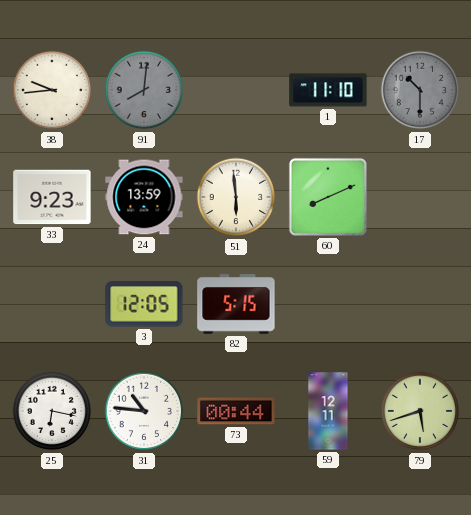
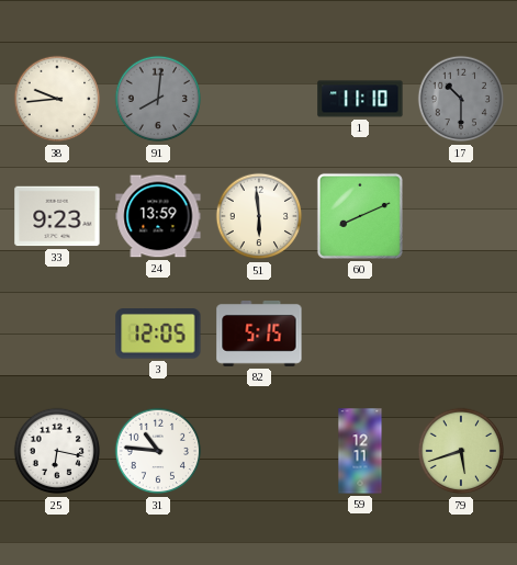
73: 00:44 -> none
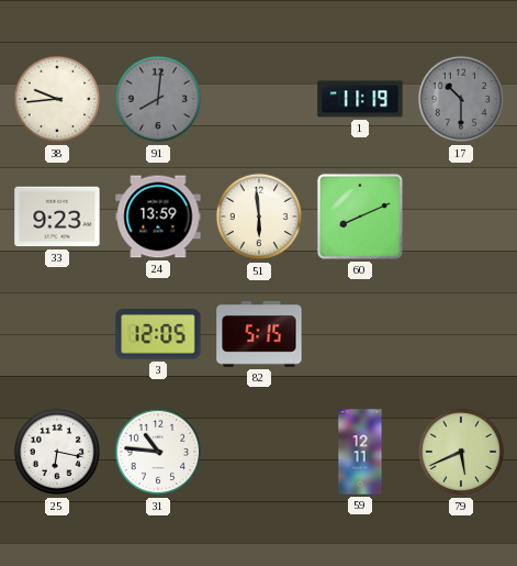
1: 11:10 -> 11:19
79: 5:42 -> 5:41
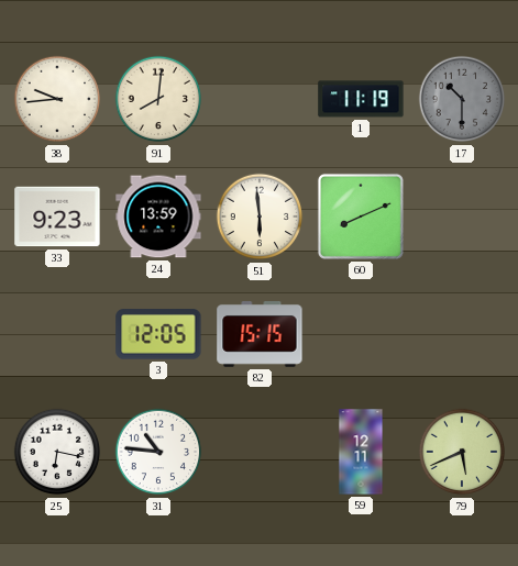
91 dial: grey -> cream
82: 5:15 -> 15:15
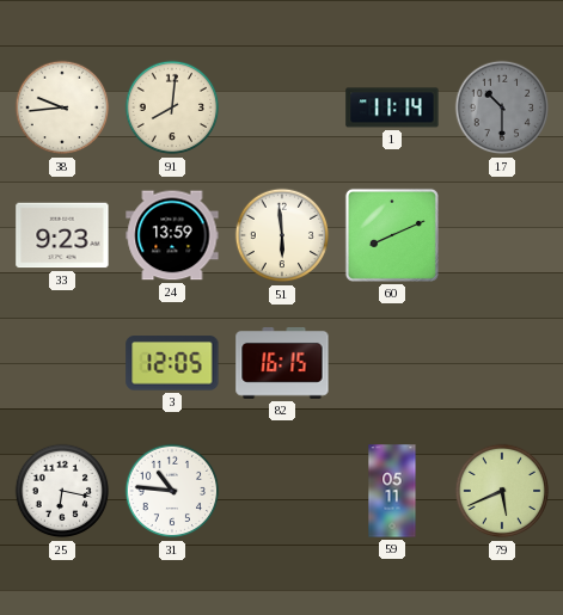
1: 11:19 -> 11:14
82: 15:15 -> 16:15
59: 12:11 -> 05:11
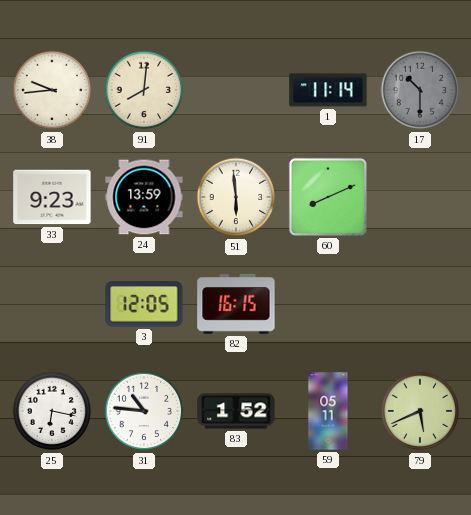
83: none -> 1:52
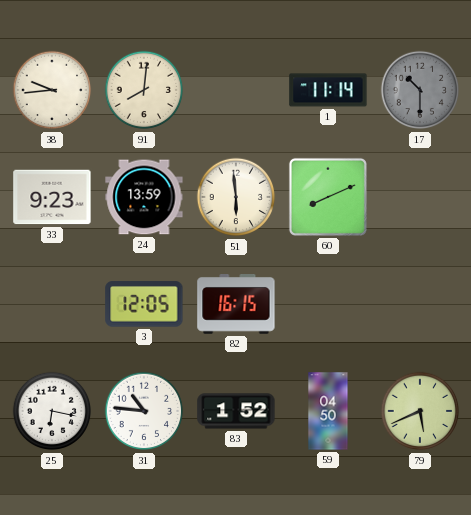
59: 05:11 -> 04:50
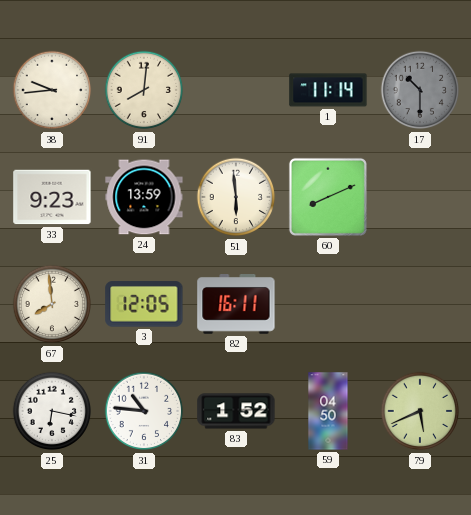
67: none -> 7:59
82: 16:15 -> 16:11
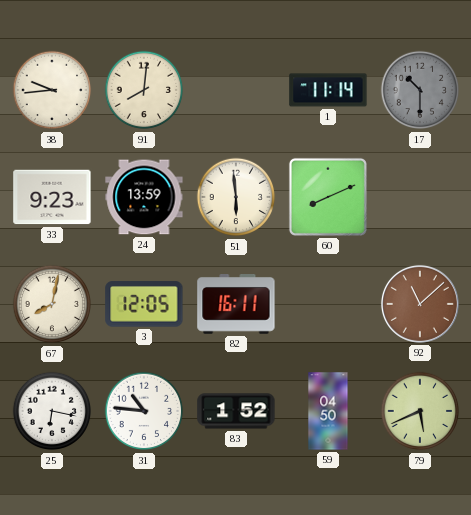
67: 7:59 -> 8:02
92: none -> 11:08
